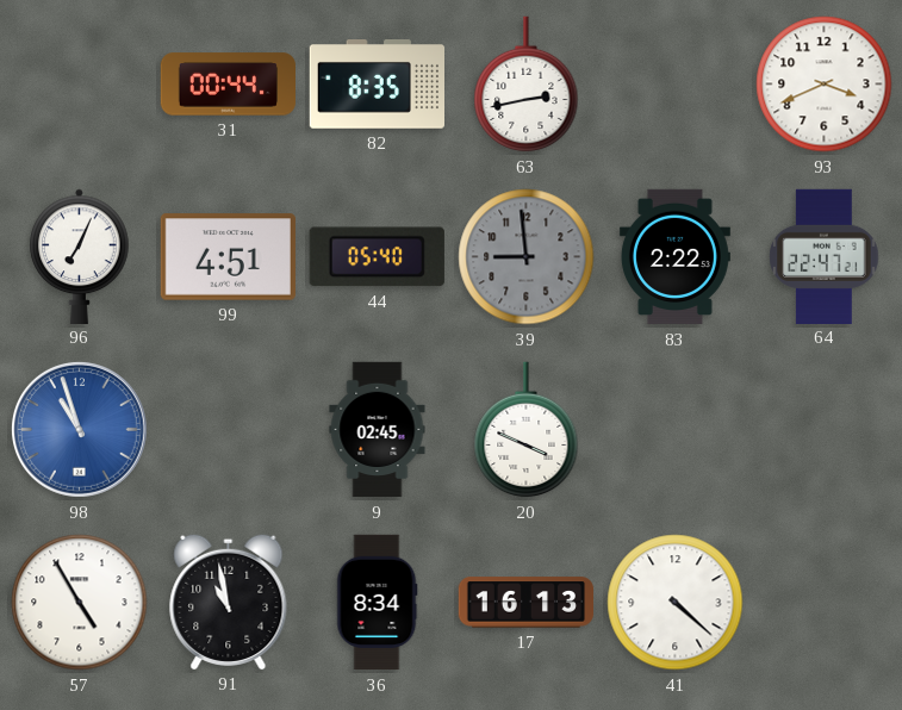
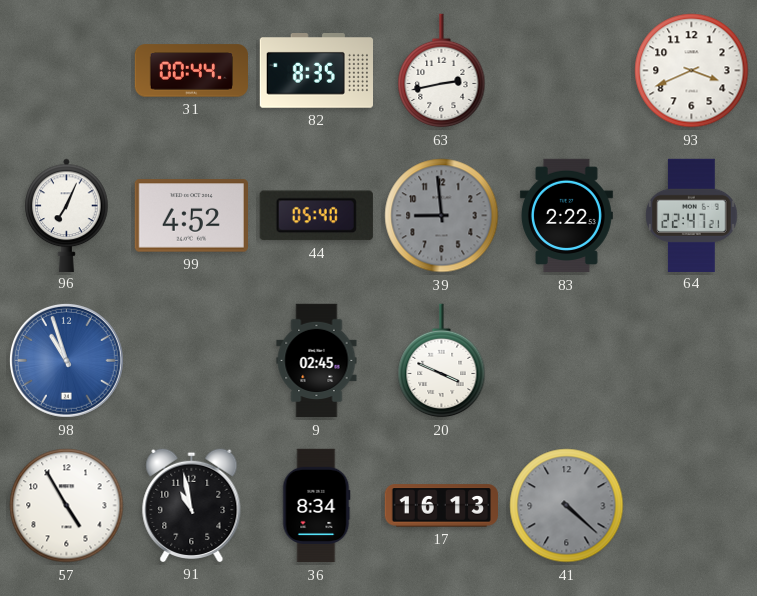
99: 4:51 -> 4:52
41 dial: white -> grey
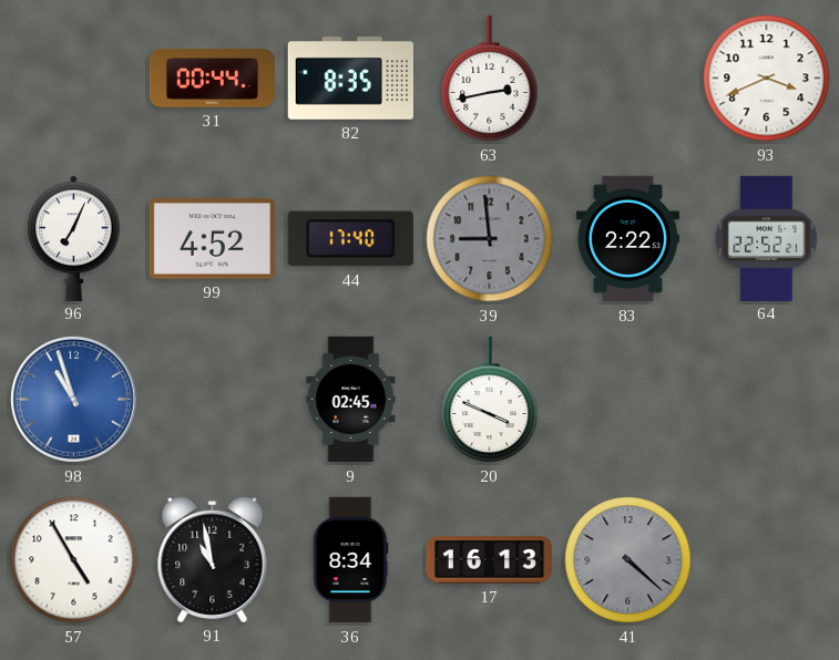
44: 05:40 -> 17:40
64: 22:47 -> 22:52
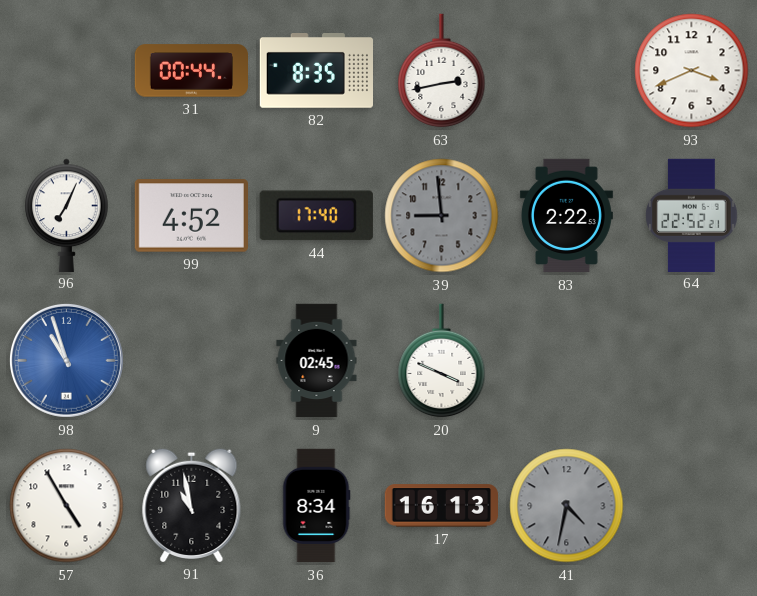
41: 4:22 -> 4:32
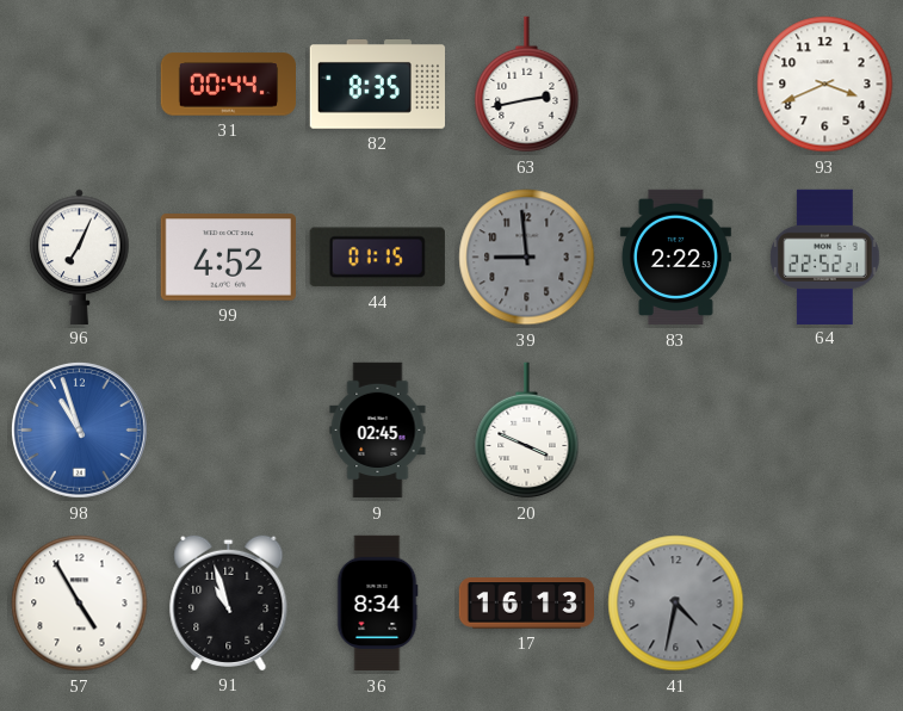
44: 17:40 -> 01:15
91: 10:58 -> 10:57
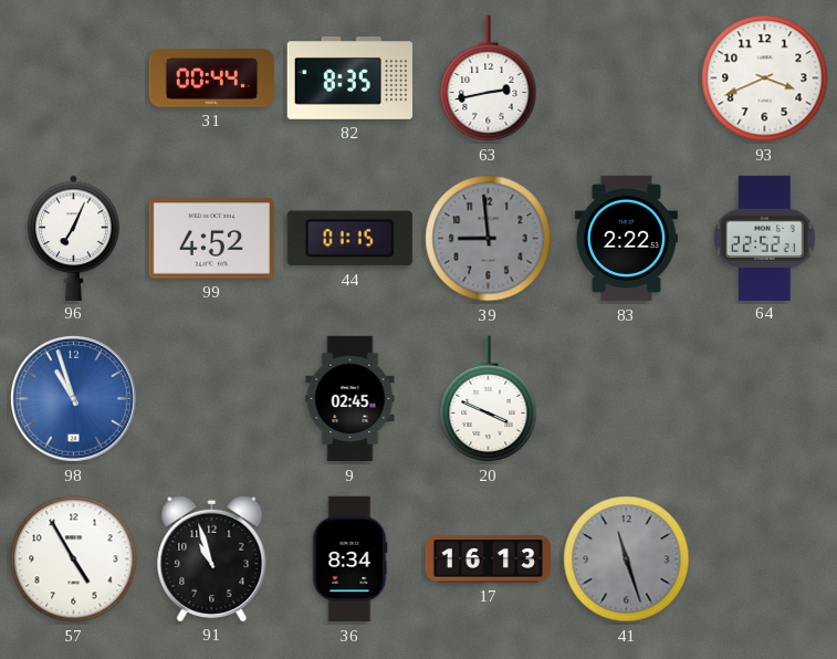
41: 4:32 -> 11:27
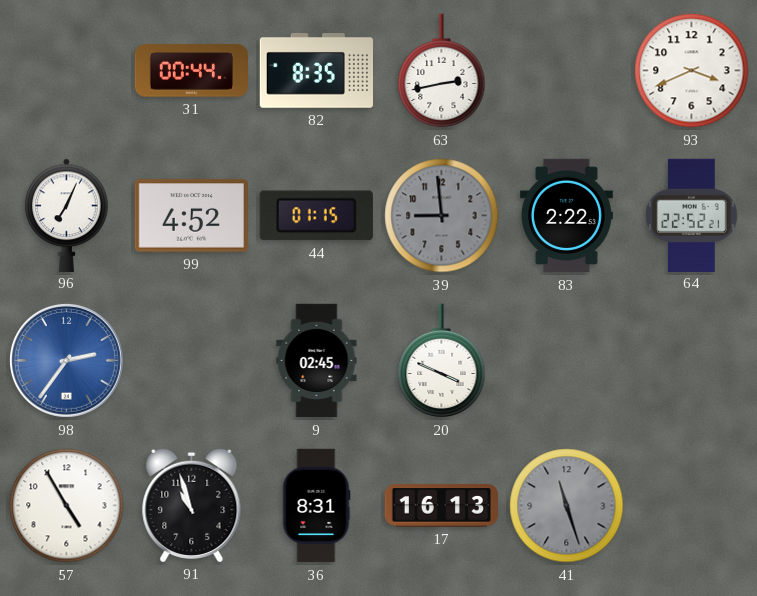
98: 10:57 -> 2:36
36: 8:34 -> 8:31
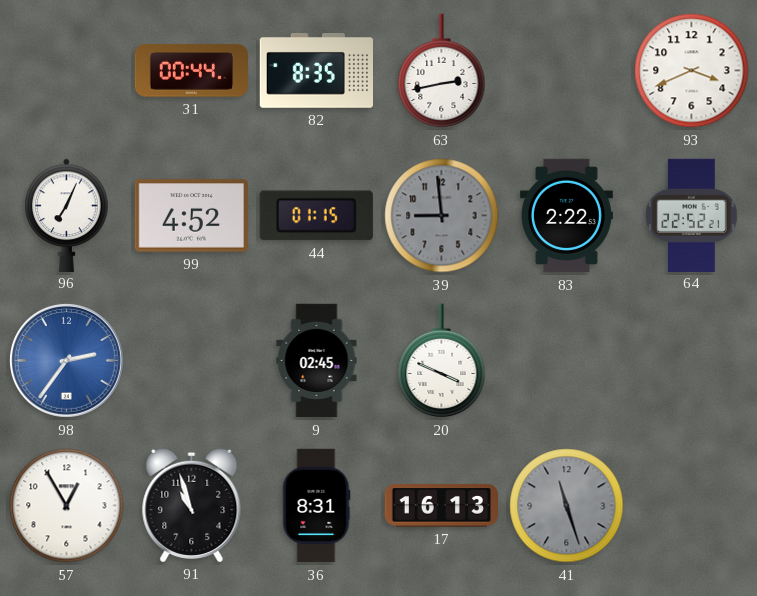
57: 4:55 -> 12:55
